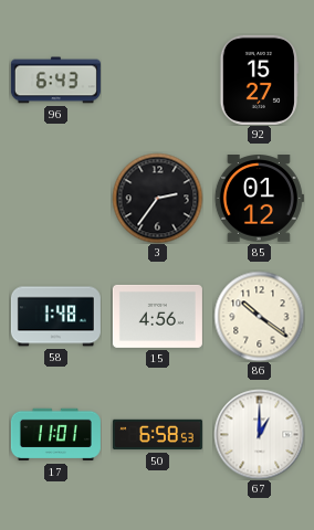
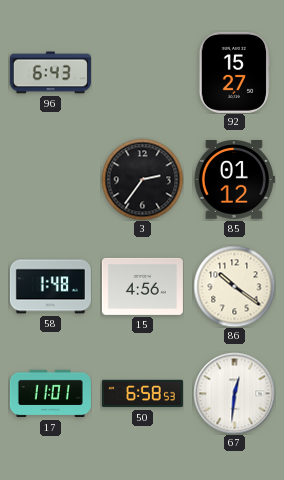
67: 1:00 -> 12:31
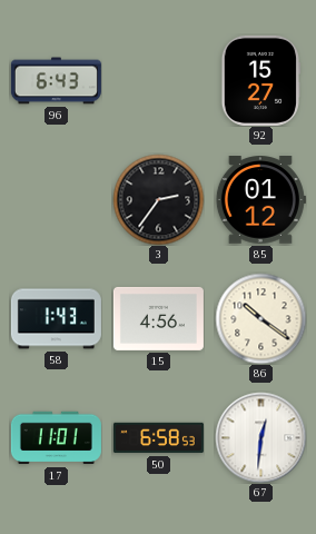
58: 1:48 -> 1:43
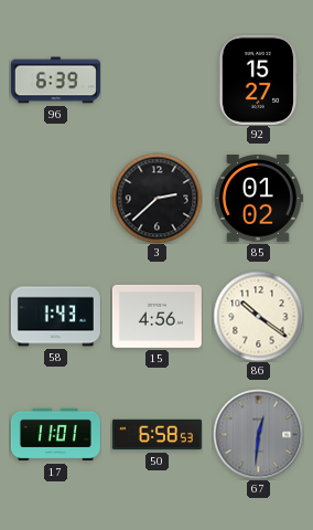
96: 6:43 -> 6:39
3: 2:36 -> 2:38
85: 01:12 -> 01:02
67 dial: white -> grey
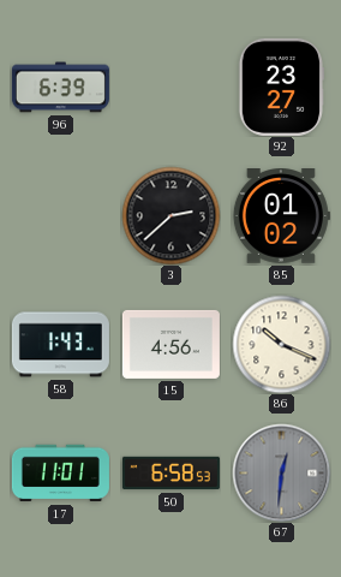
92: 15:27 -> 23:27
86: 10:21 -> 10:19
